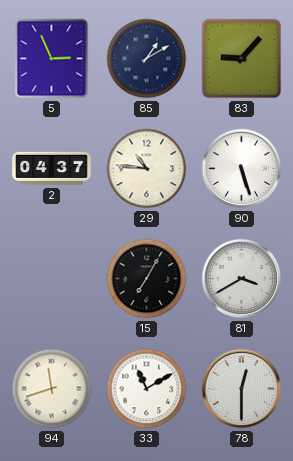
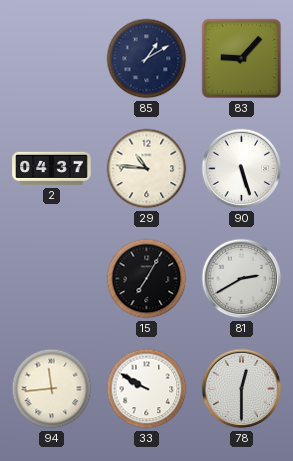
5: 2:56 -> none
81: 3:40 -> 2:40
94: 11:42 -> 11:44
33: 11:10 -> 9:50
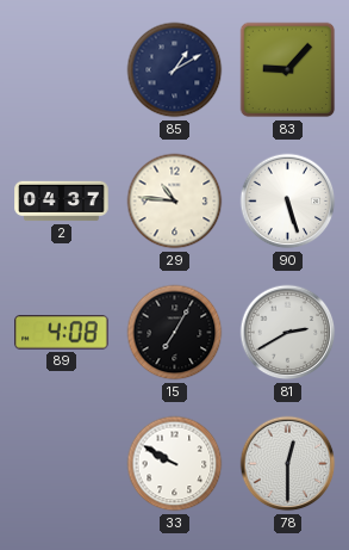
89: none -> 4:08
94: 11:44 -> none
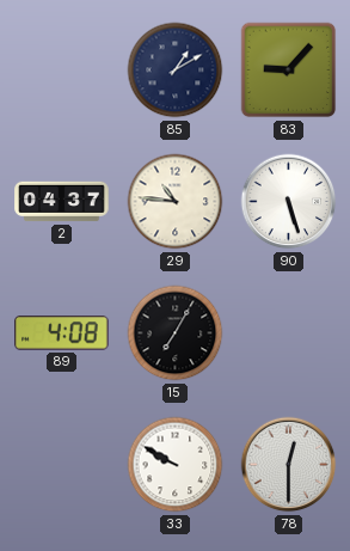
81: 2:40 -> none
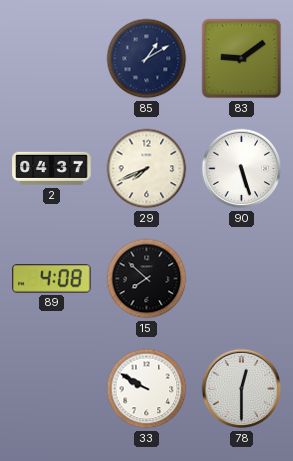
83: 9:07 -> 9:09
29: 10:46 -> 7:41
15: 7:05 -> 7:52
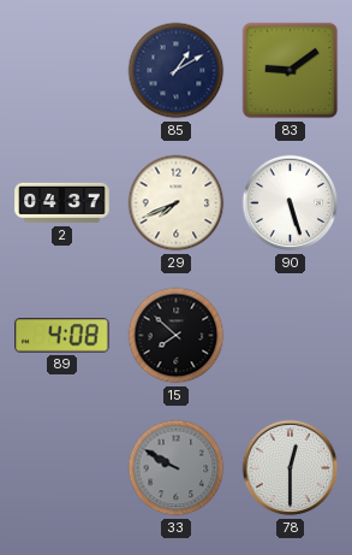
33 dial: white -> grey
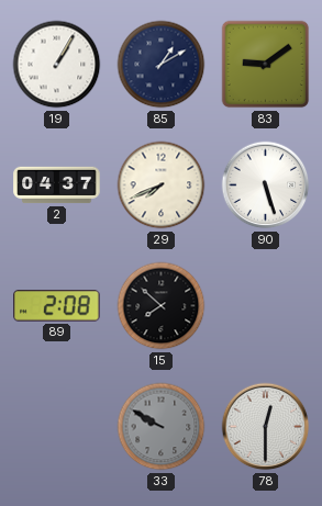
19: none -> 1:05
89: 4:08 -> 2:08
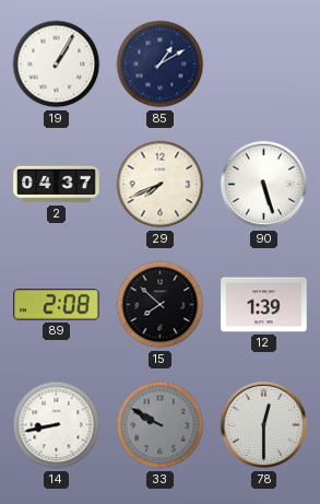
83: 9:09 -> none
12: none -> 1:39
14: none -> 8:43
